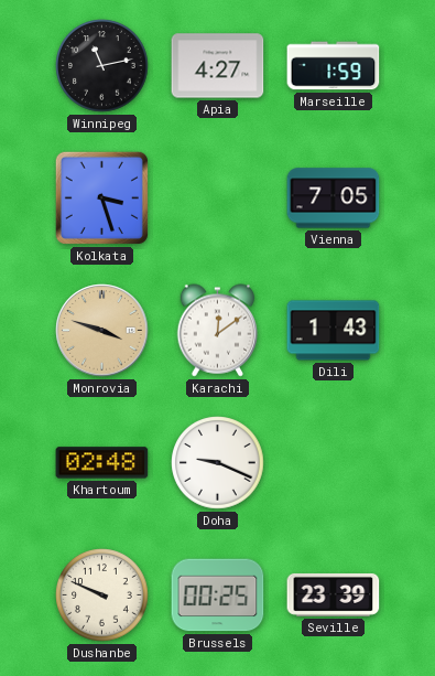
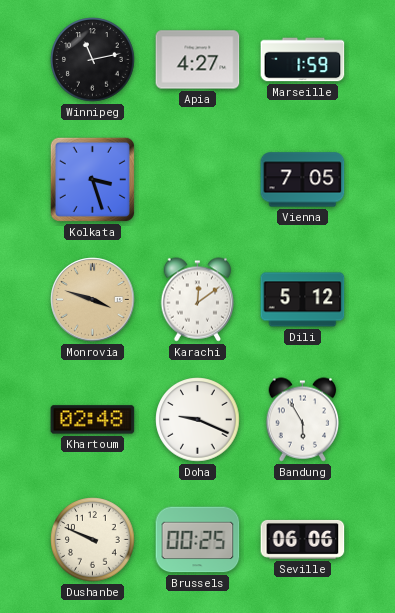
Dili: 1:43 -> 5:12
Bandung: none -> 5:55
Seville: 23:39 -> 06:06
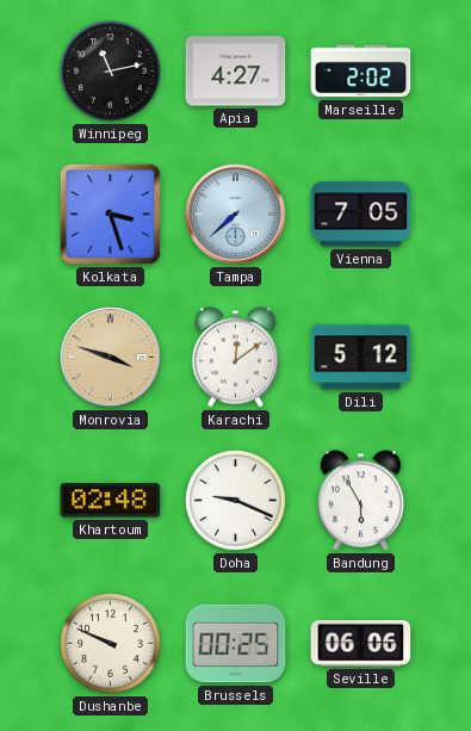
Marseille: 1:59 -> 2:02
Tampa: none -> 7:38
